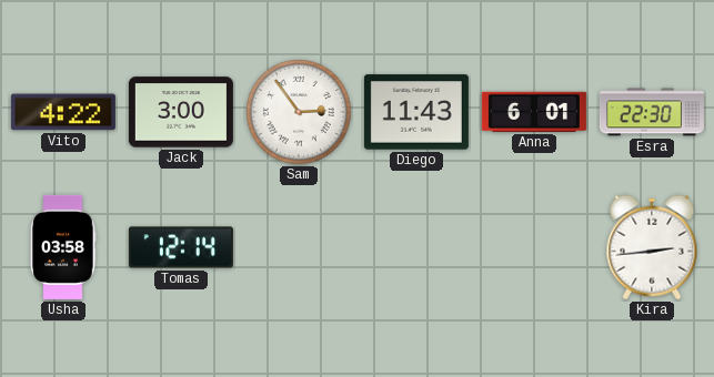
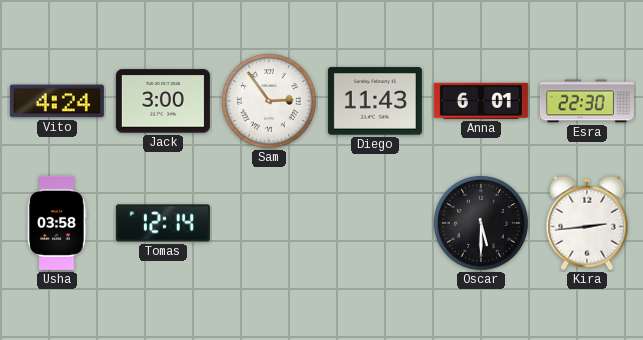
Vito: 4:22 -> 4:24
Oscar: none -> 5:30
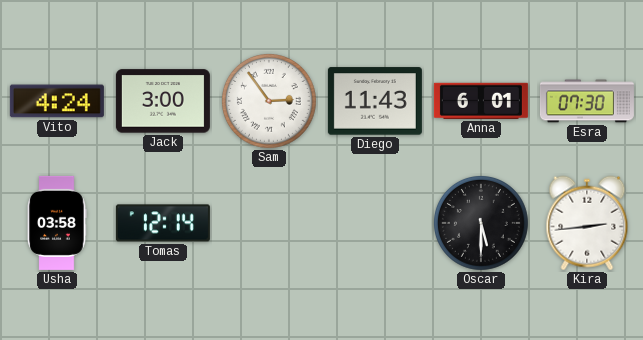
Esra: 22:30 -> 07:30
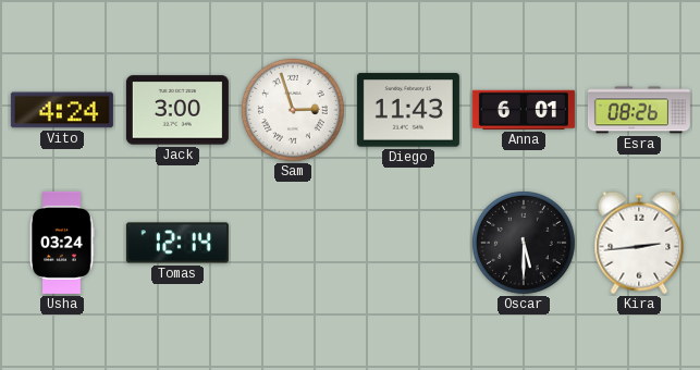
Sam: 2:54 -> 2:57
Esra: 07:30 -> 08:26
Usha: 03:58 -> 03:24
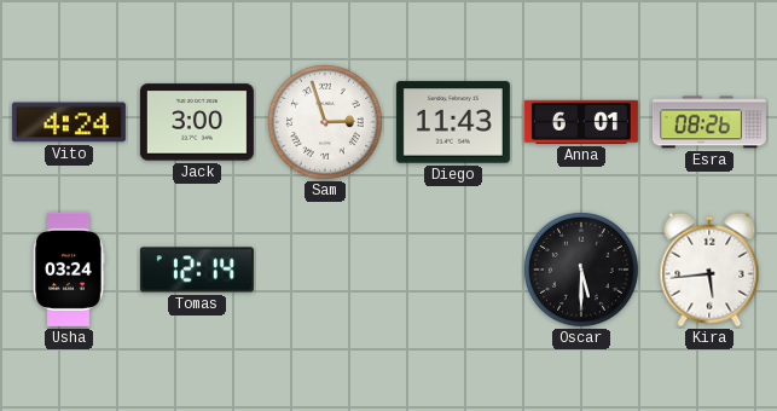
Kira: 2:44 -> 5:44
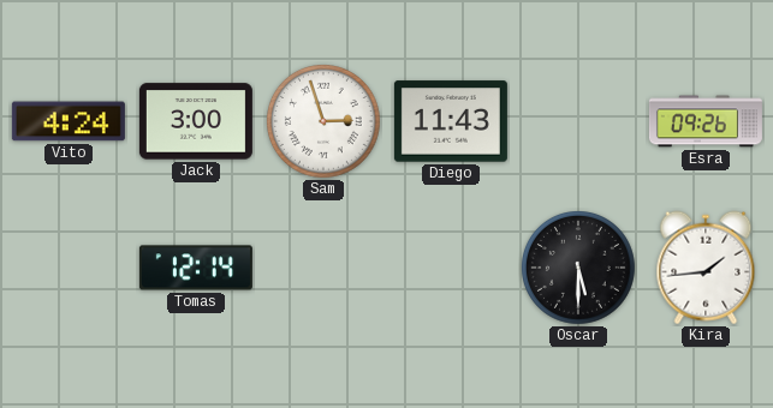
Anna: 6:01 -> none
Esra: 08:26 -> 09:26
Usha: 03:24 -> none
Kira: 5:44 -> 1:44
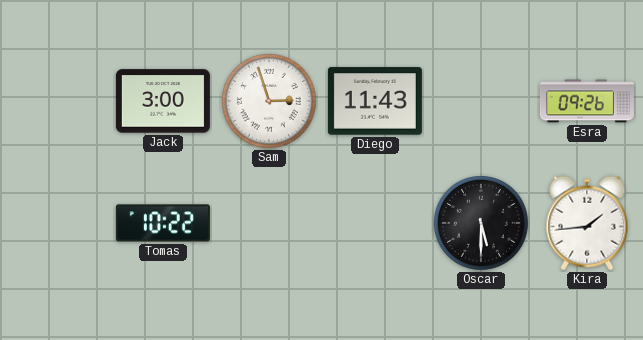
Vito: 4:24 -> none
Tomas: 12:14 -> 10:22
